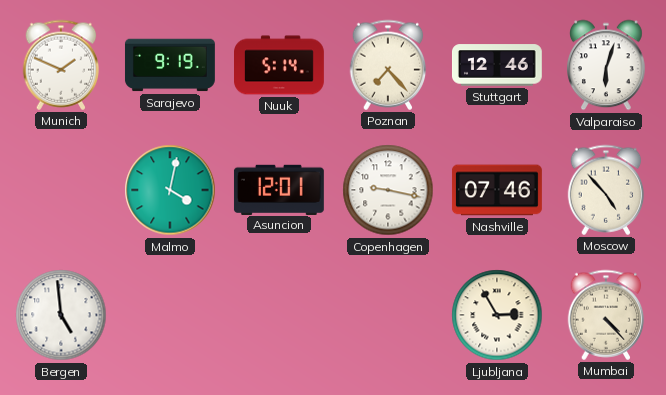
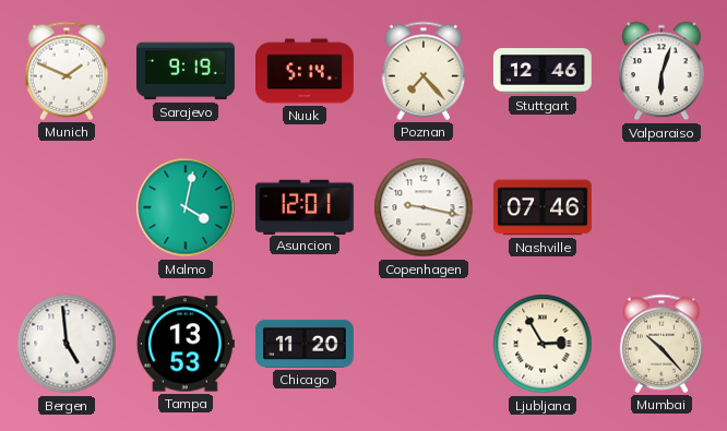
Moscow: 4:53 -> none
Tampa: none -> 13:53
Chicago: none -> 11:20
Mumbai: 4:23 -> 10:23
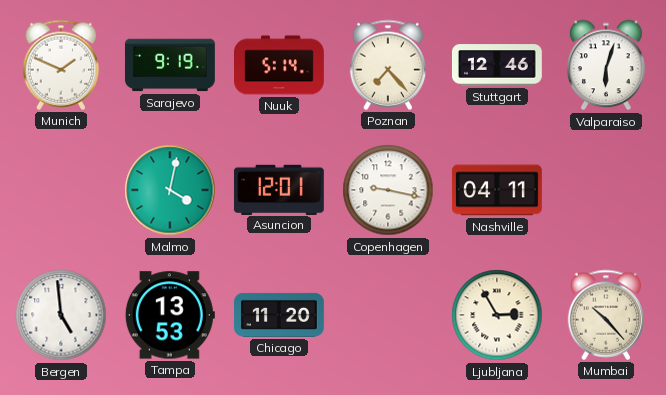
Nashville: 07:46 -> 04:11
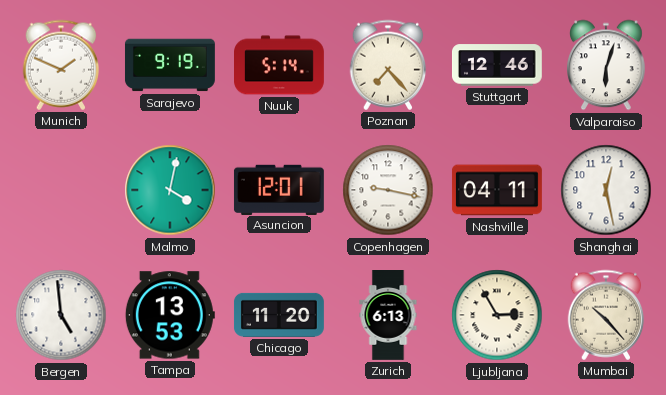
Shanghai: none -> 12:28
Zurich: none -> 6:13
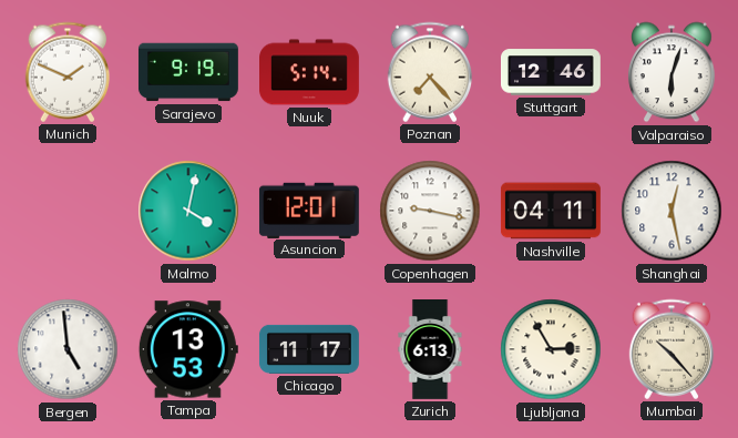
Chicago: 11:20 -> 11:17
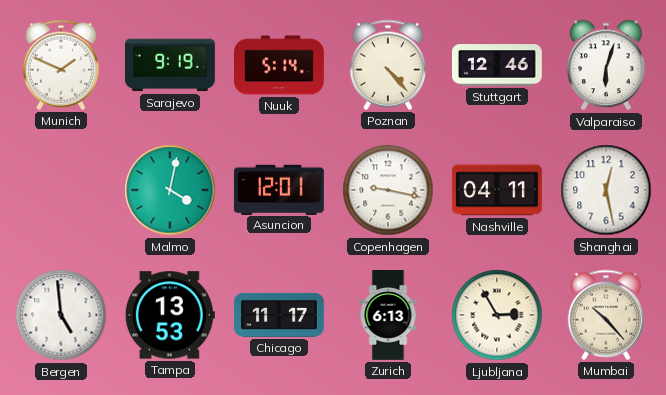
Poznan: 7:23 -> 4:23
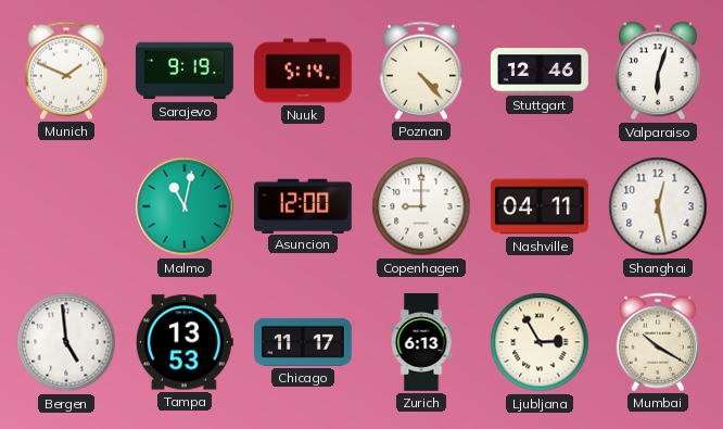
Malmo: 4:02 -> 11:02
Asuncion: 12:01 -> 12:00
Copenhagen: 9:17 -> 9:00
Mumbai: 10:23 -> 10:20
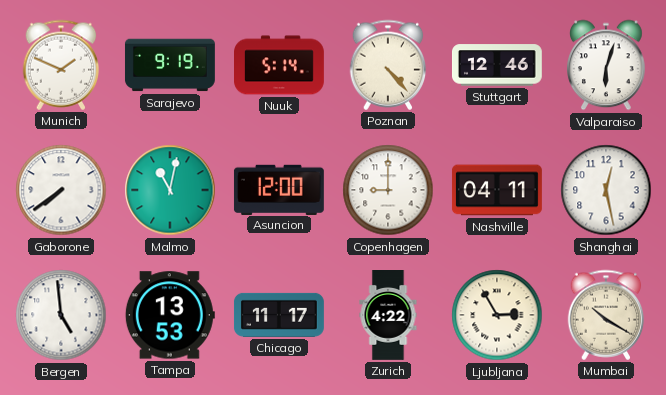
Gaborone: none -> 7:39
Zurich: 6:13 -> 4:22
